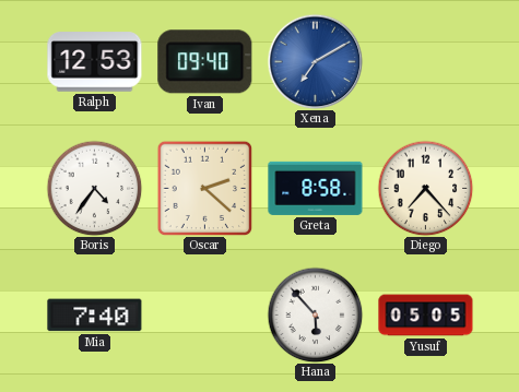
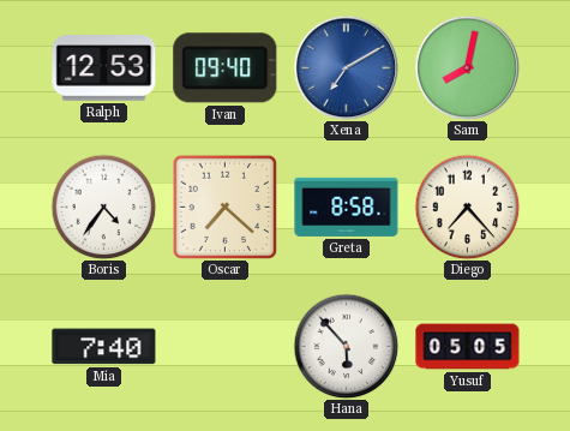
Sam: none -> 8:02
Oscar: 2:22 -> 7:22
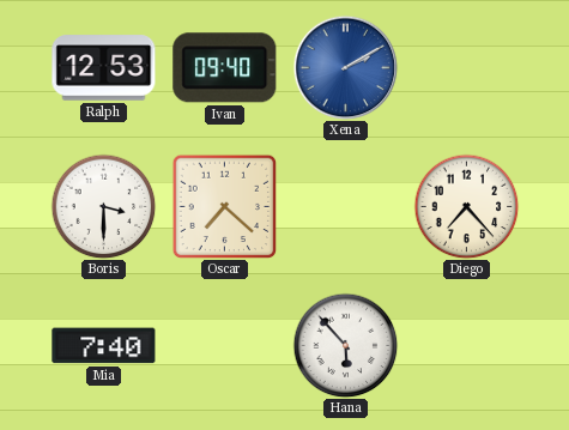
Xena: 7:10 -> 2:10
Sam: 8:02 -> none
Boris: 4:36 -> 3:30
Greta: 8:58 -> none
Yusuf: 05:05 -> none
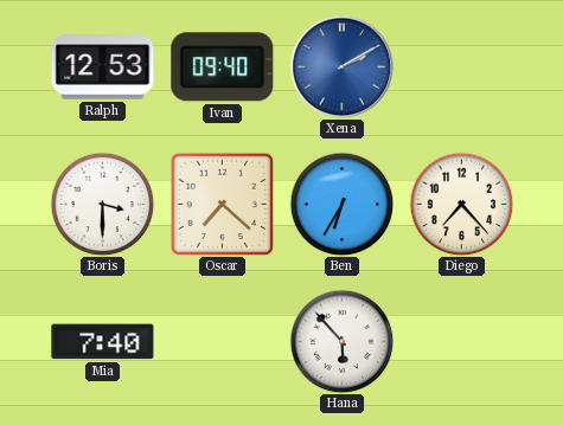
Ben: none -> 6:35
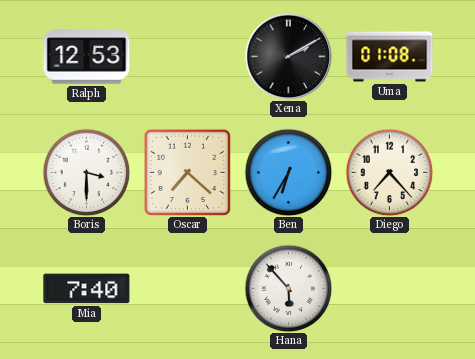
Ivan: 09:40 -> none
Xena dial: blue -> black
Uma: none -> 01:08
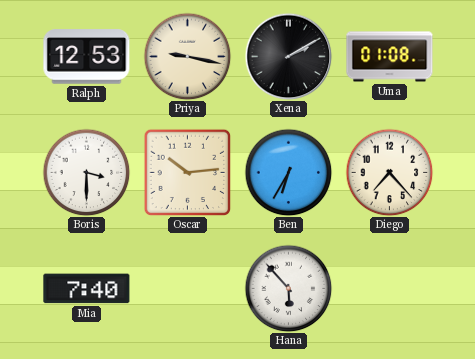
Priya: none -> 9:17
Oscar: 7:22 -> 10:14
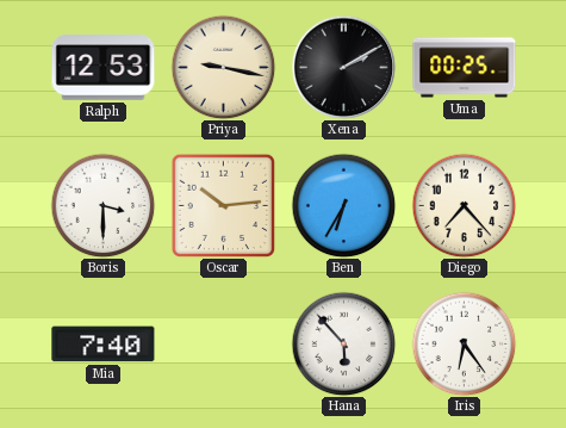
Uma: 01:08 -> 00:25
Iris: none -> 6:24
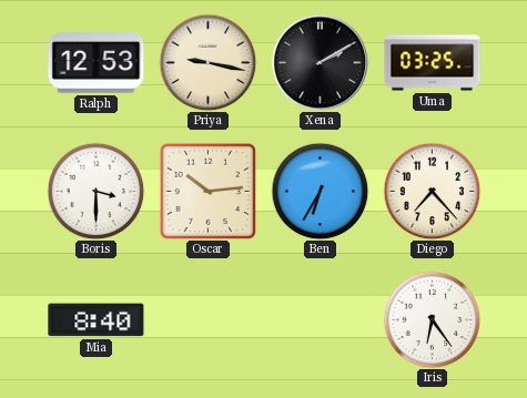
Uma: 00:25 -> 03:25
Mia: 7:40 -> 8:40
Hana: 5:53 -> none
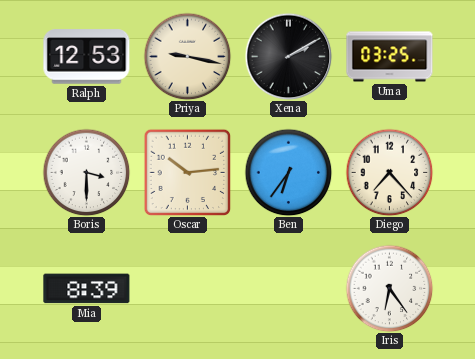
Ben: 6:35 -> 6:36
Mia: 8:40 -> 8:39
